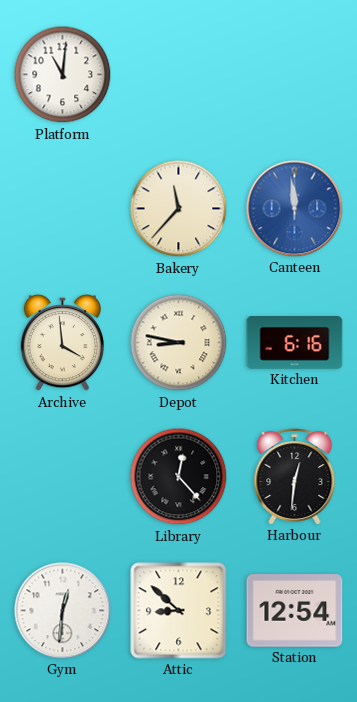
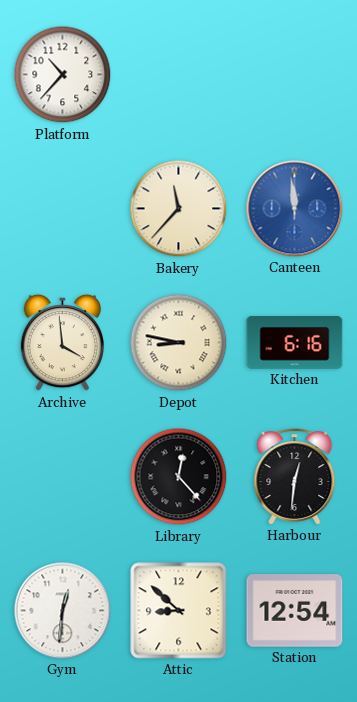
Platform: 11:01 -> 10:37
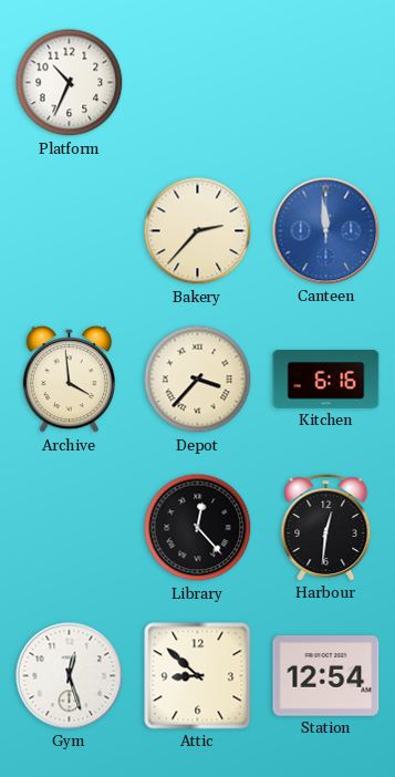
Platform: 10:37 -> 10:34
Bakery: 11:37 -> 2:37
Depot: 8:47 -> 3:37
Gym: 12:31 -> 12:27
